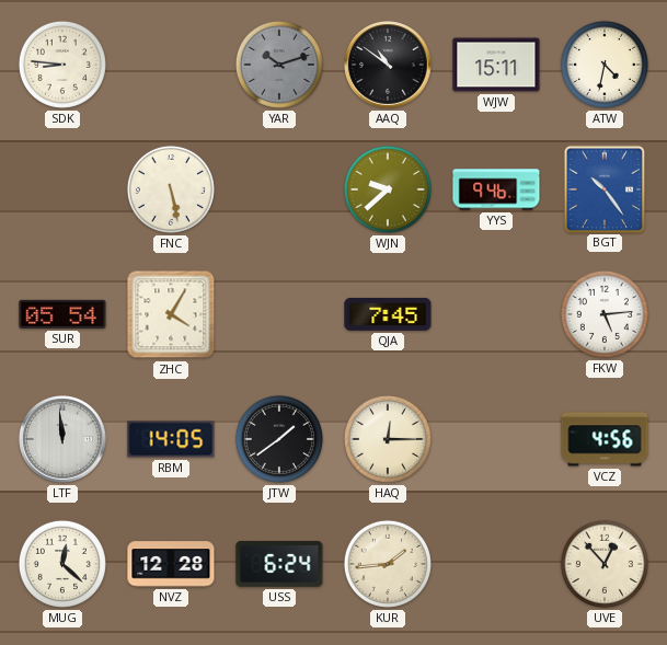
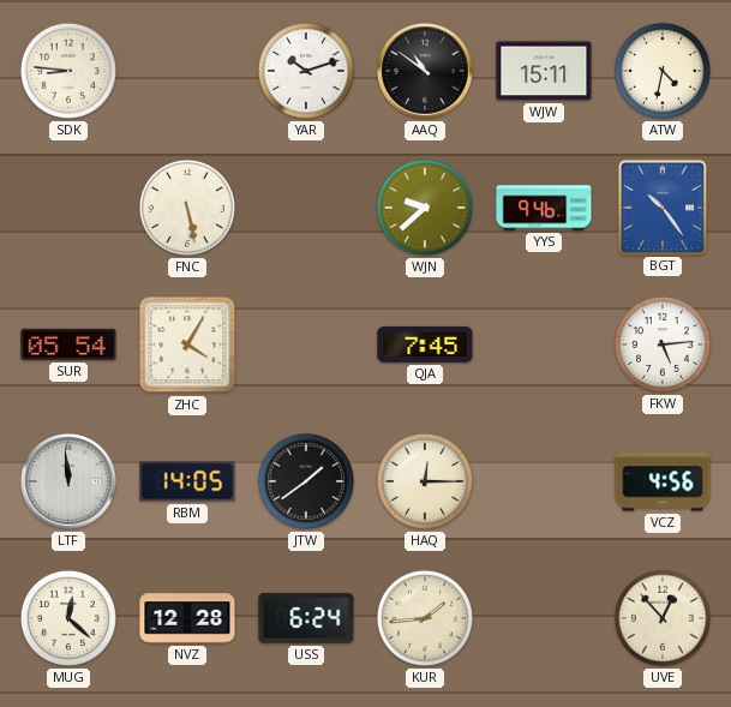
YAR dial: grey -> white
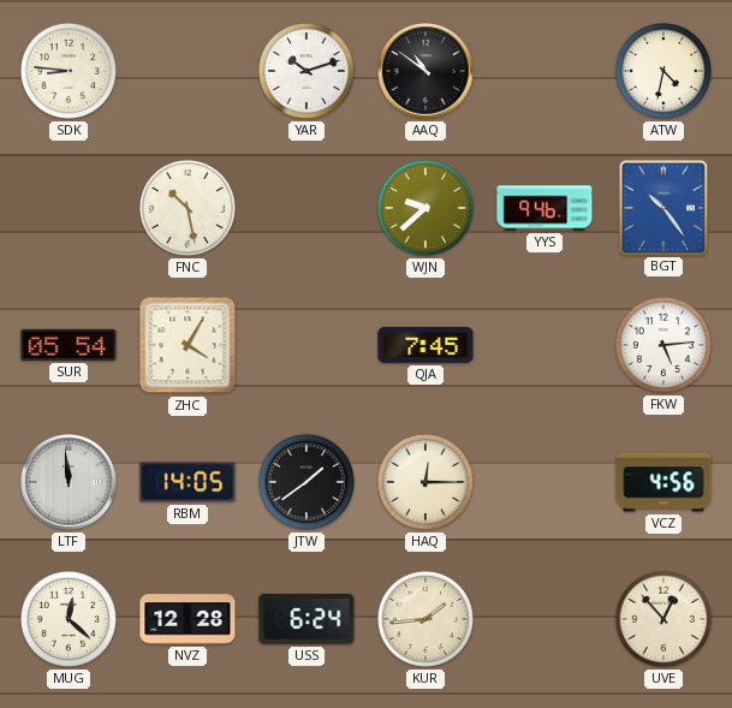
WJW: 15:11 -> none
FNC: 5:28 -> 10:28
